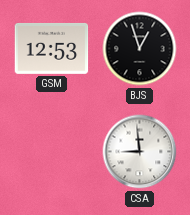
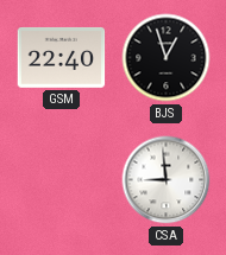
GSM: 12:53 -> 22:40
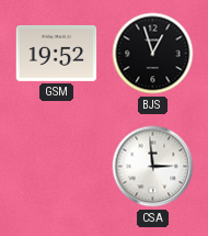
GSM: 22:40 -> 19:52
CSA: 8:59 -> 2:59
